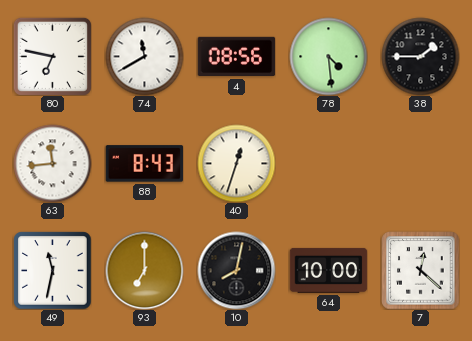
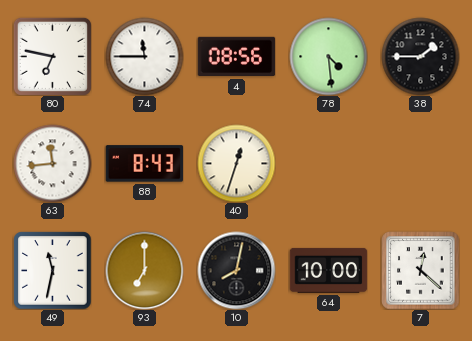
74: 11:40 -> 11:45
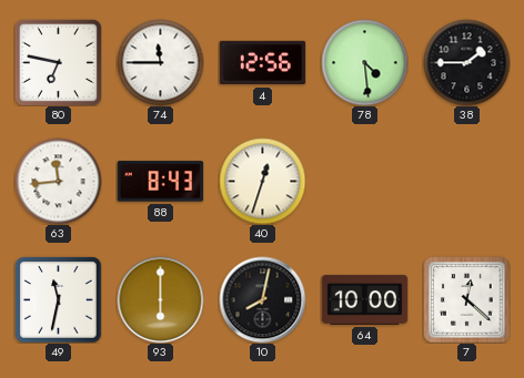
4: 08:56 -> 12:56
93: 7:00 -> 6:00
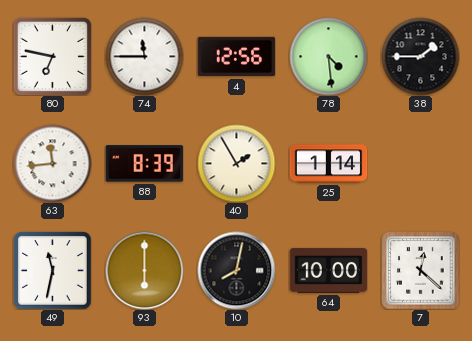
88: 8:43 -> 8:39
40: 12:33 -> 1:55
25: none -> 1:14
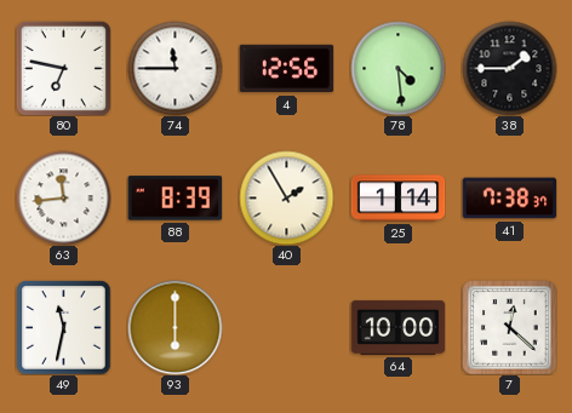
41: none -> 7:38
10: 8:02 -> none
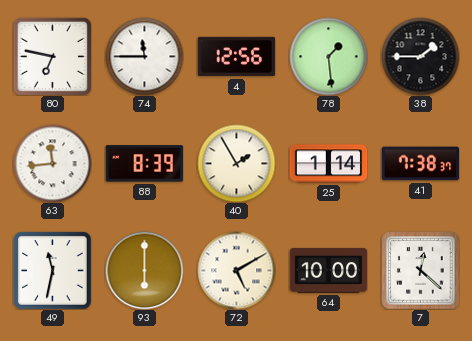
78: 4:29 -> 1:29
72: none -> 5:10
